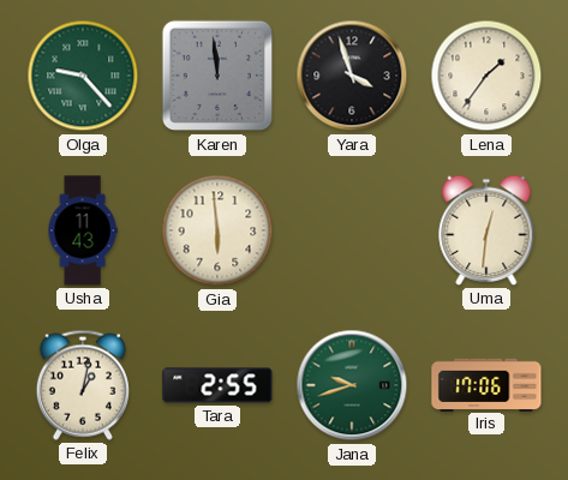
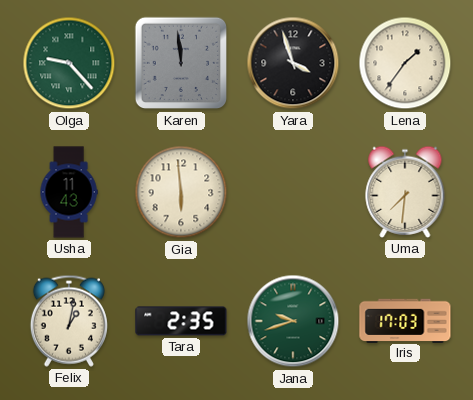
Uma: 12:31 -> 7:31
Tara: 2:55 -> 2:35
Iris: 17:06 -> 17:03
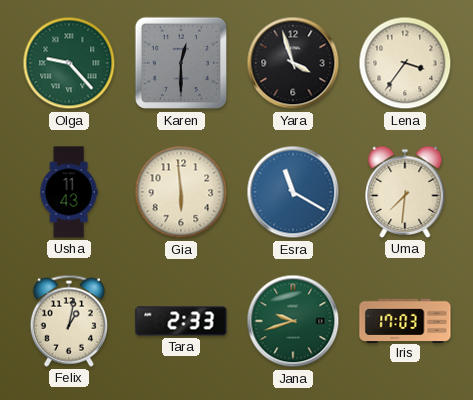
Karen: 11:59 -> 12:30
Lena: 1:36 -> 3:36
Esra: none -> 11:20
Tara: 2:35 -> 2:33
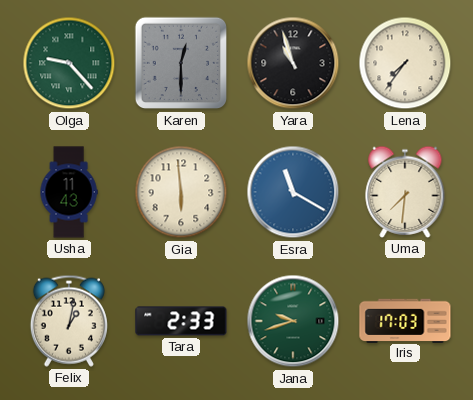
Yara: 3:57 -> 10:57
Lena: 3:36 -> 7:36
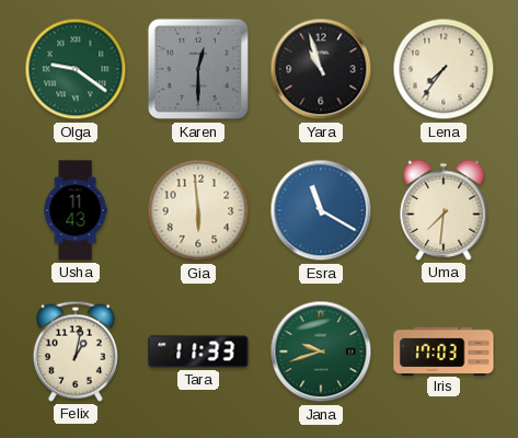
Olga: 9:23 -> 9:21
Tara: 2:33 -> 11:33
